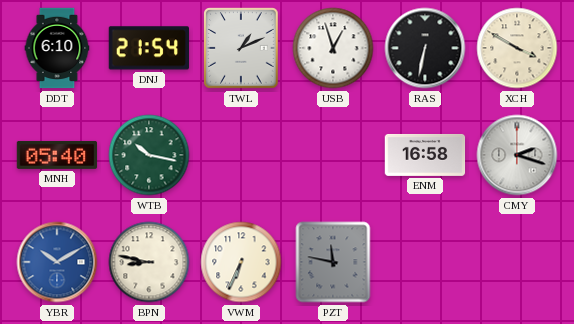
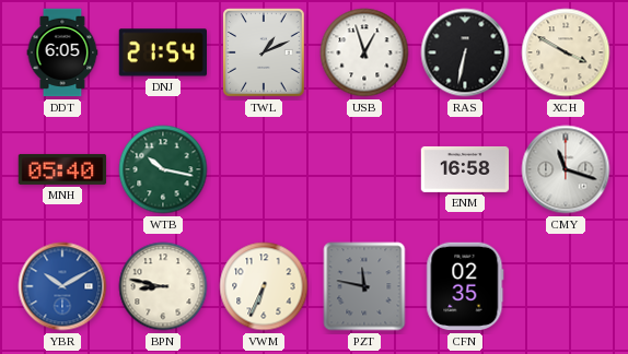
DDT: 6:10 -> 6:05
CMY: 2:18 -> 11:18
CFN: none -> 02:35
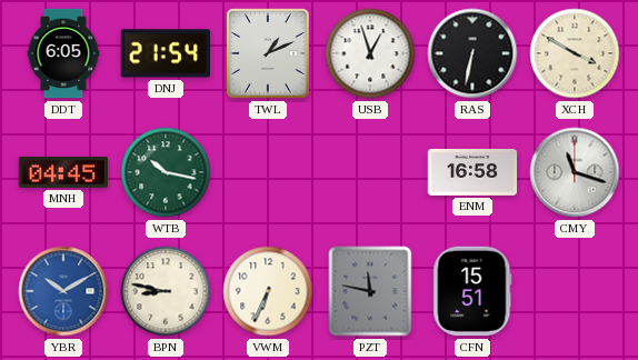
MNH: 05:40 -> 04:45
CFN: 02:35 -> 15:51
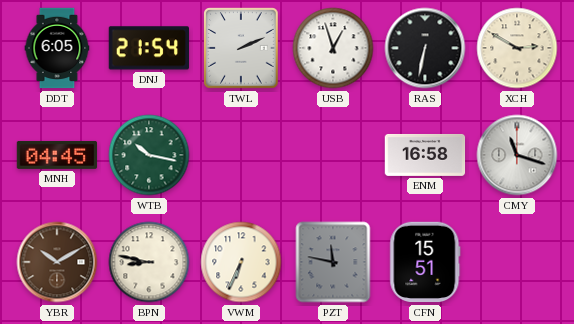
TWL: 1:11 -> 2:11
XCH: 3:50 -> 2:50
YBR dial: blue -> brown
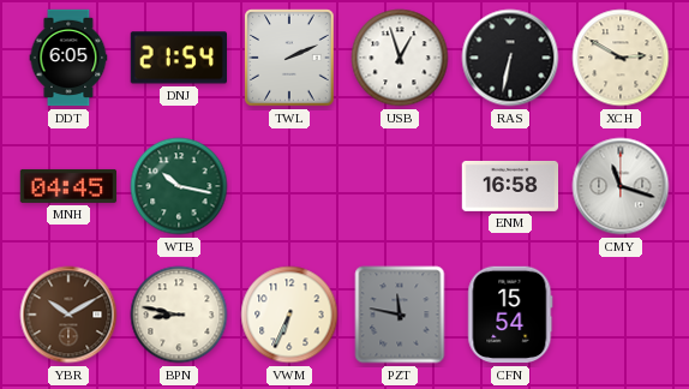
CFN: 15:51 -> 15:54
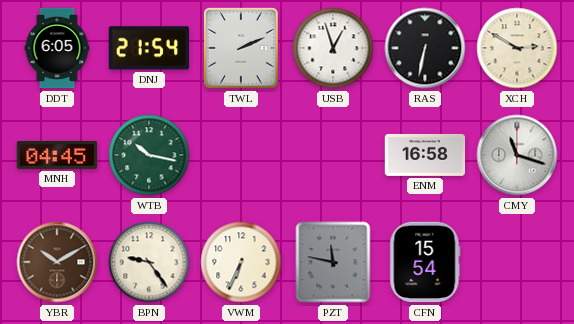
BPN: 8:47 -> 9:24
